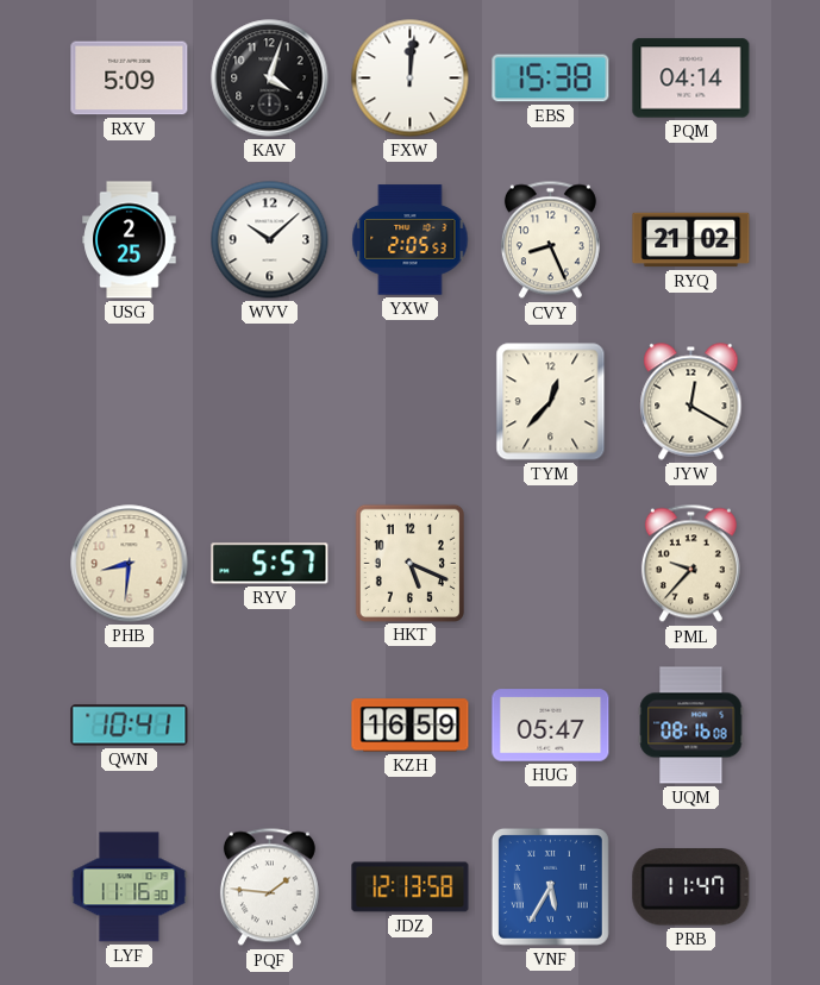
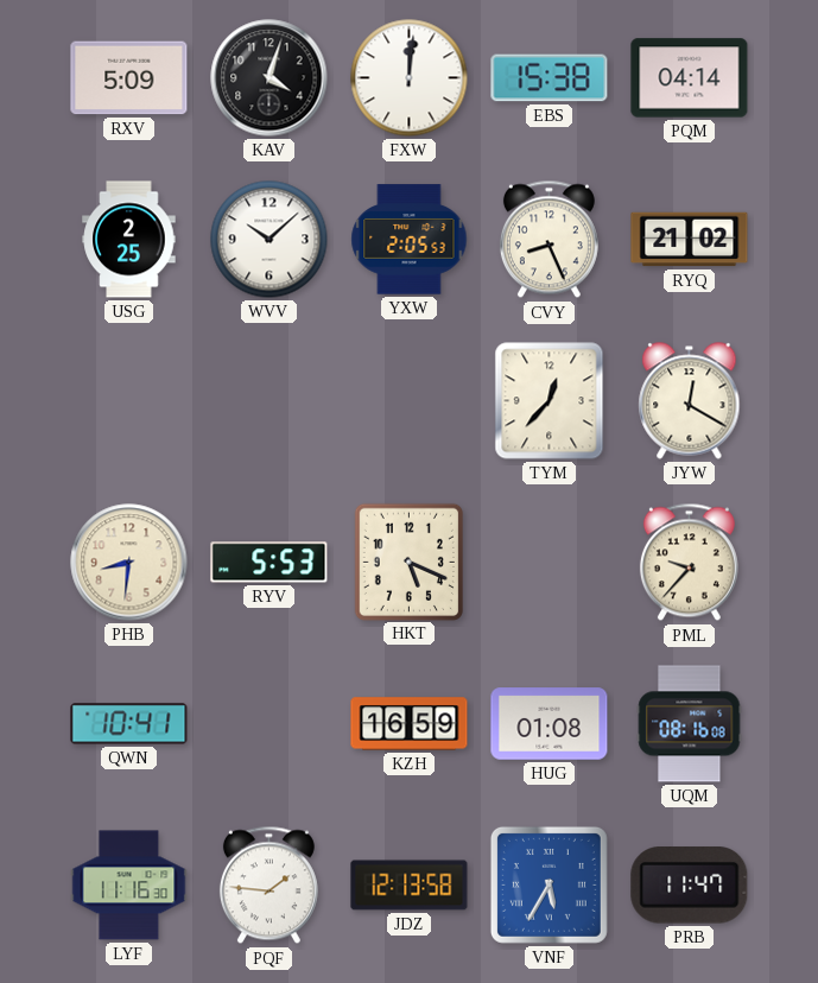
RYV: 5:57 -> 5:53
HUG: 05:47 -> 01:08
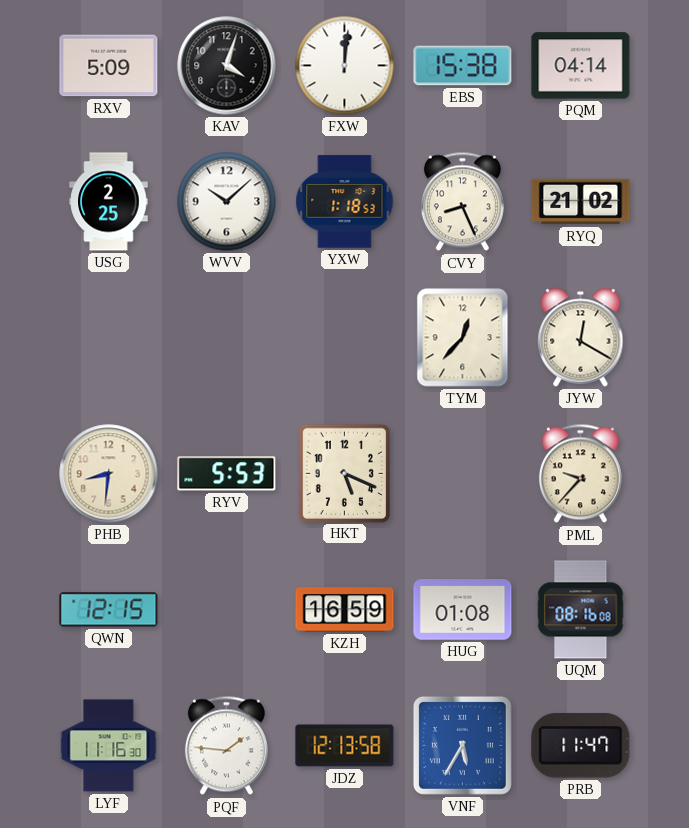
YXW: 2:05 -> 1:18
QWN: 10:41 -> 12:15
